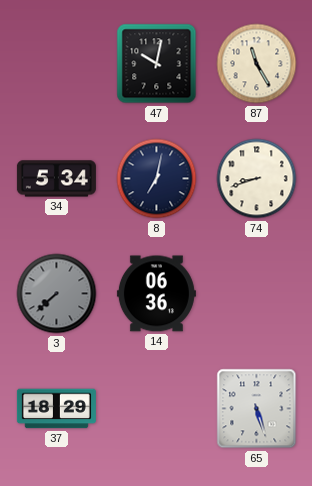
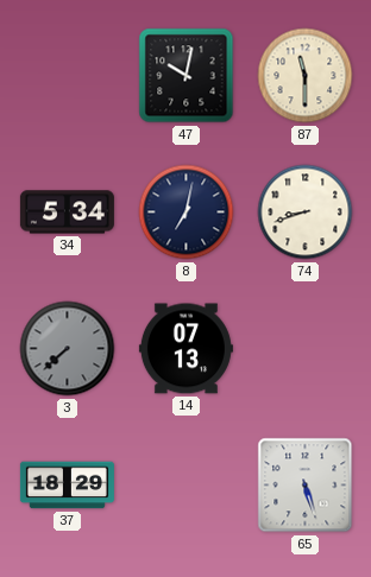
87: 11:25 -> 11:30
14: 06:36 -> 07:13
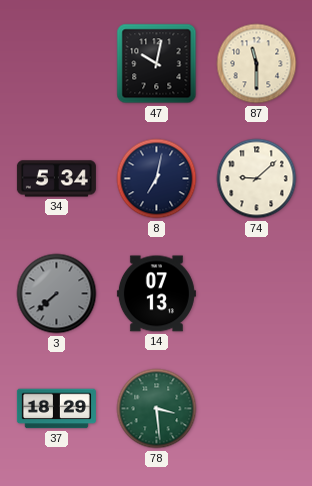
74: 8:42 -> 9:08
78: none -> 3:29
65: 5:27 -> none
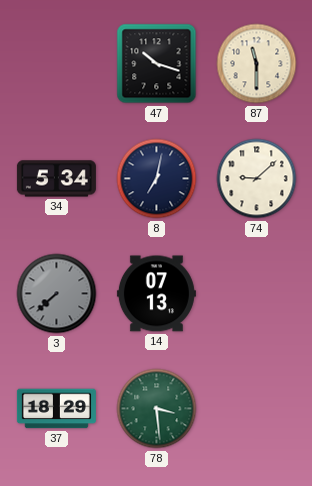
47: 10:02 -> 10:18
